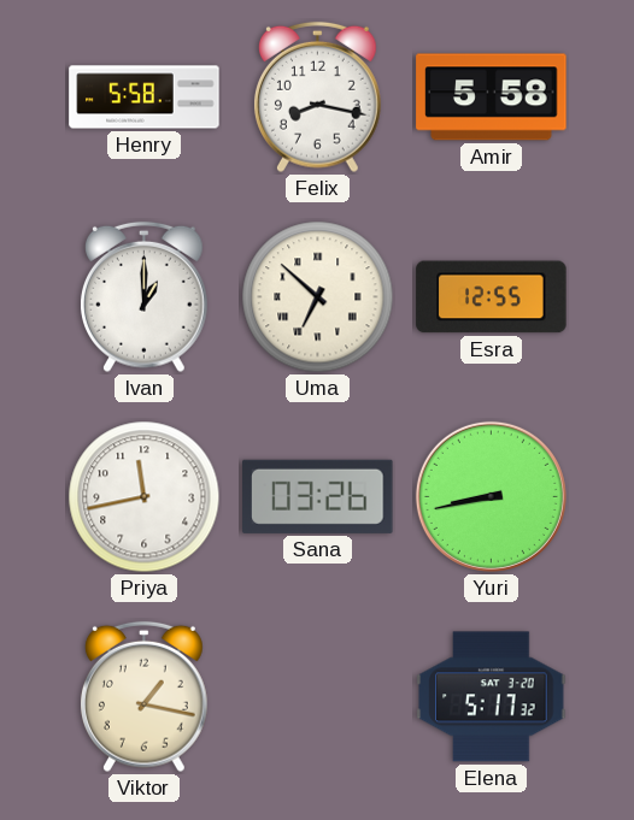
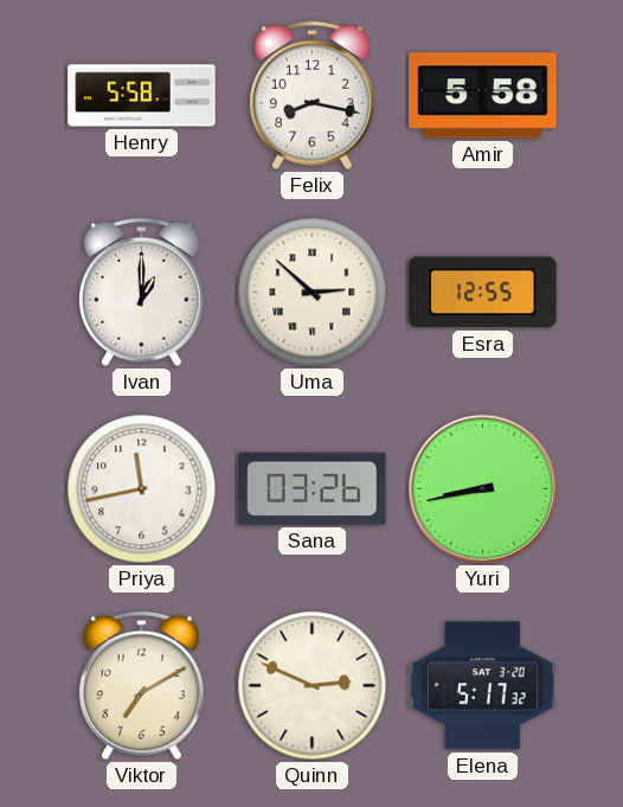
Uma: 6:52 -> 2:52
Viktor: 1:17 -> 7:10
Quinn: none -> 2:49
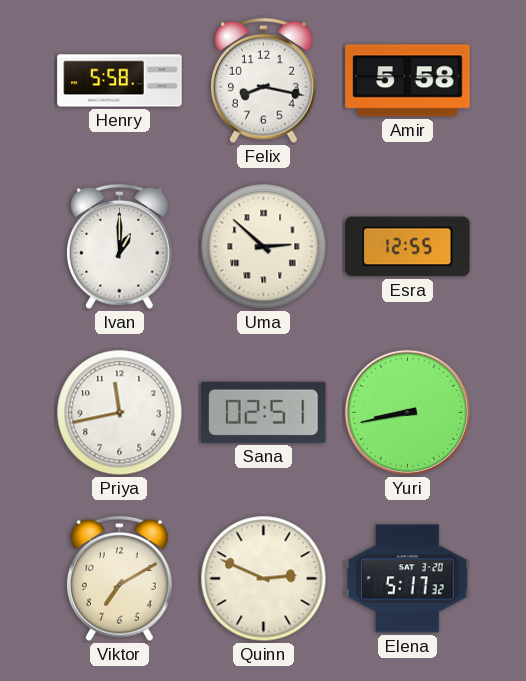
Sana: 03:26 -> 02:51
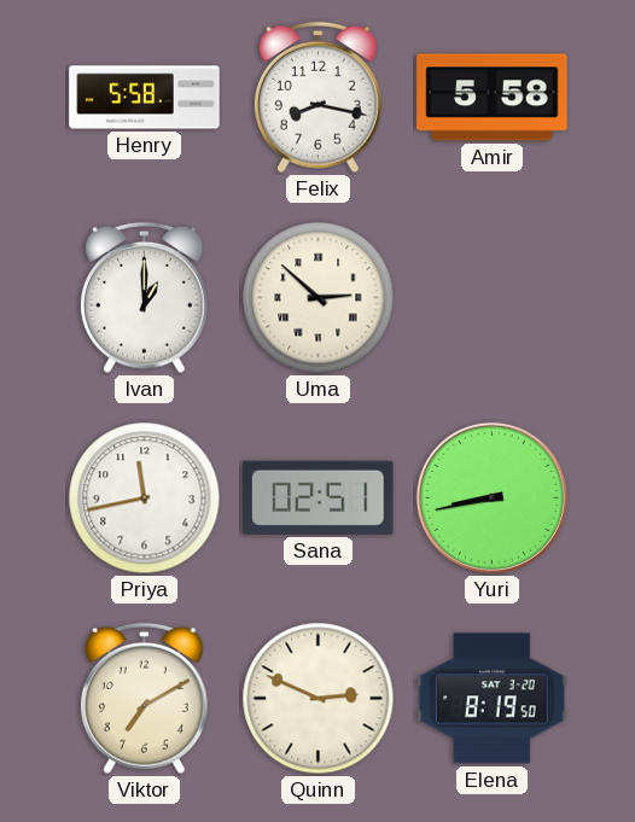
Esra: 12:55 -> none
Elena: 5:17 -> 8:19
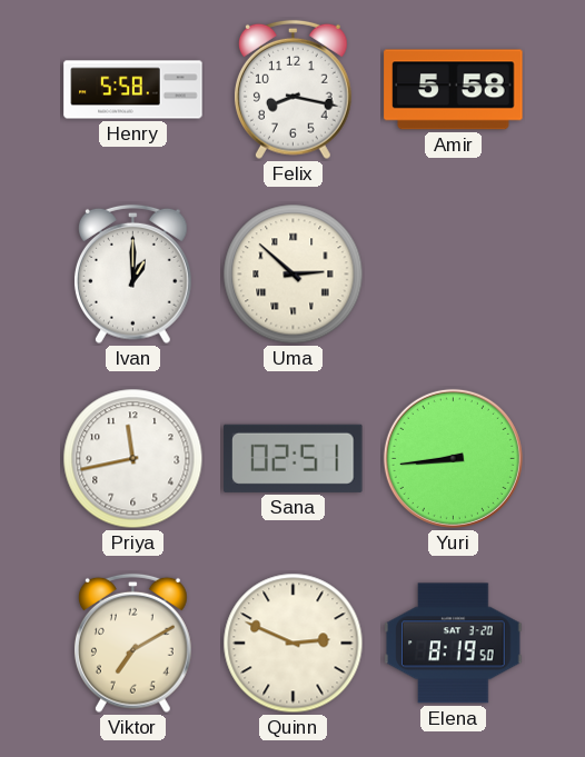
Yuri: 8:43 -> 8:44
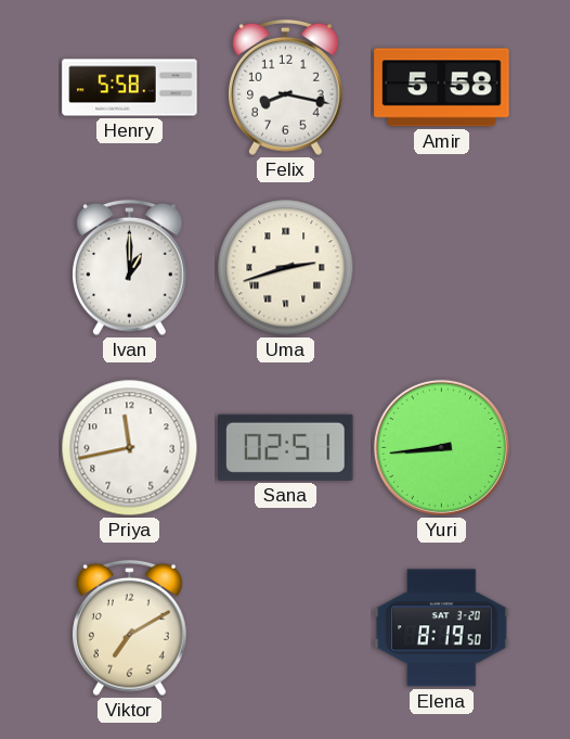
Uma: 2:52 -> 2:42
Quinn: 2:49 -> none
